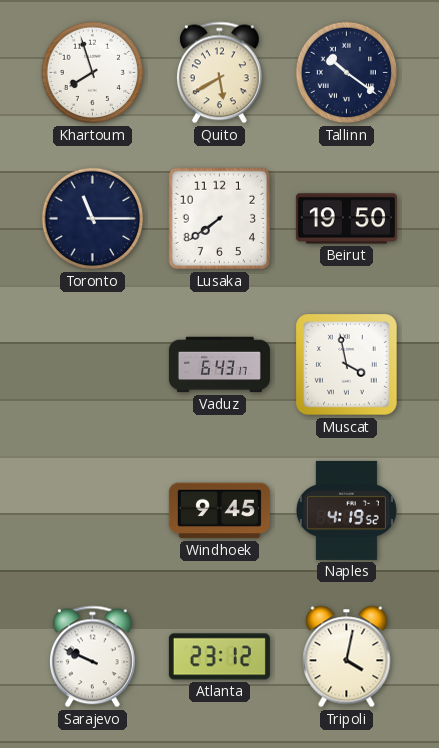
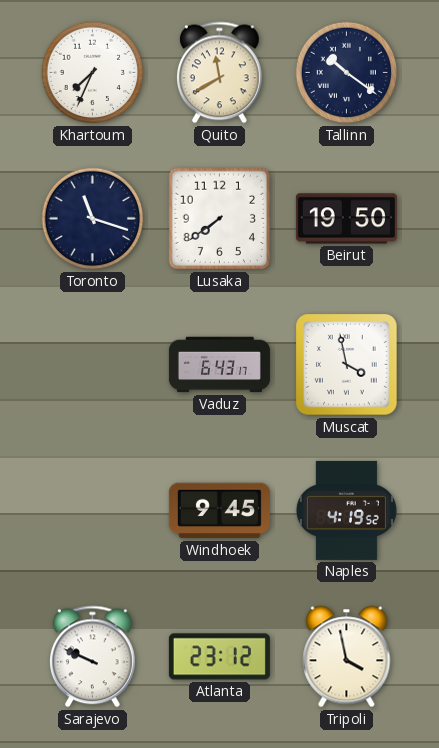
Khartoum: 7:57 -> 7:34
Quito: 5:40 -> 11:40
Toronto: 11:15 -> 11:18
Tripoli: 4:02 -> 3:58
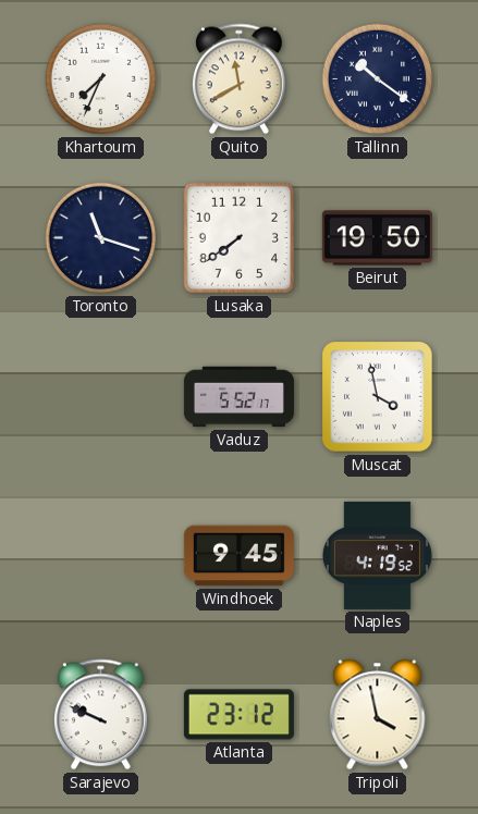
Vaduz: 6:43 -> 5:52
